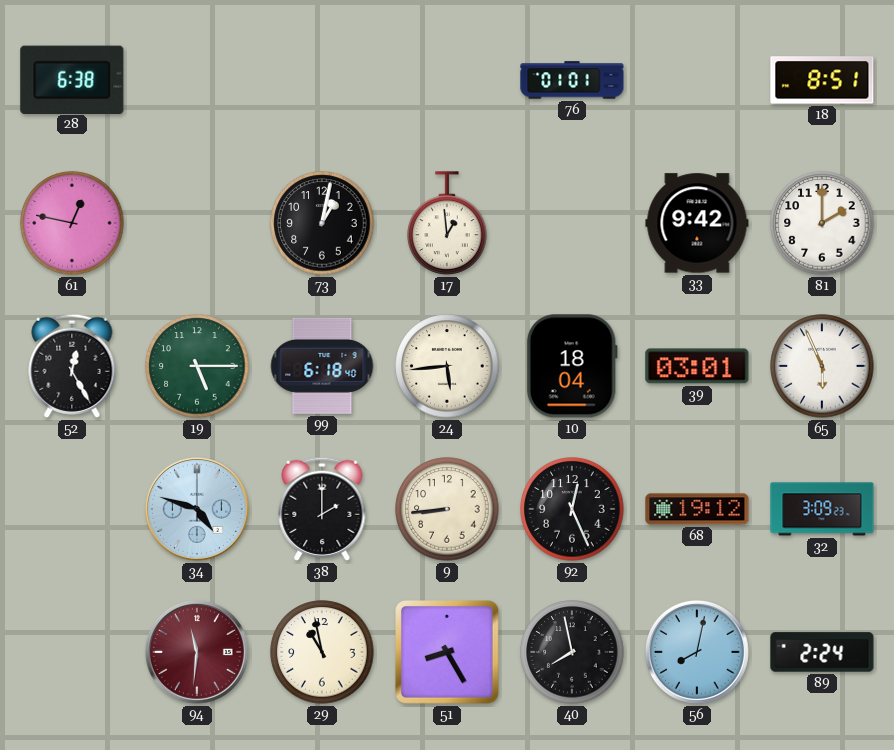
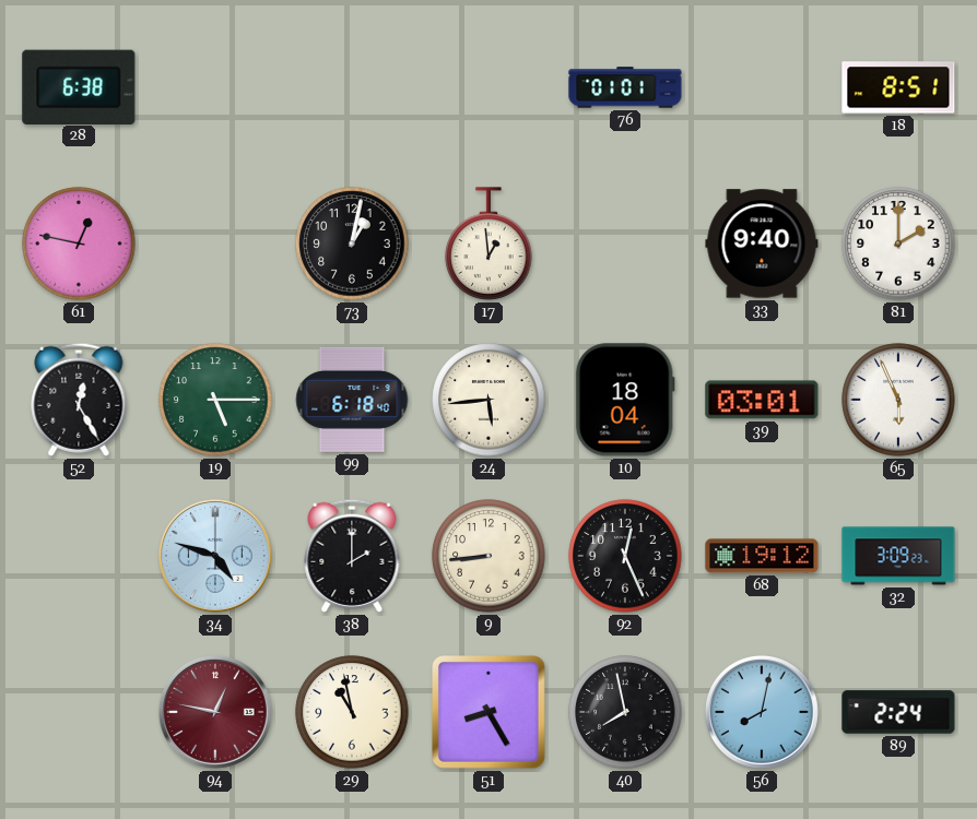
33: 9:42 -> 9:40
94: 11:31 -> 12:47
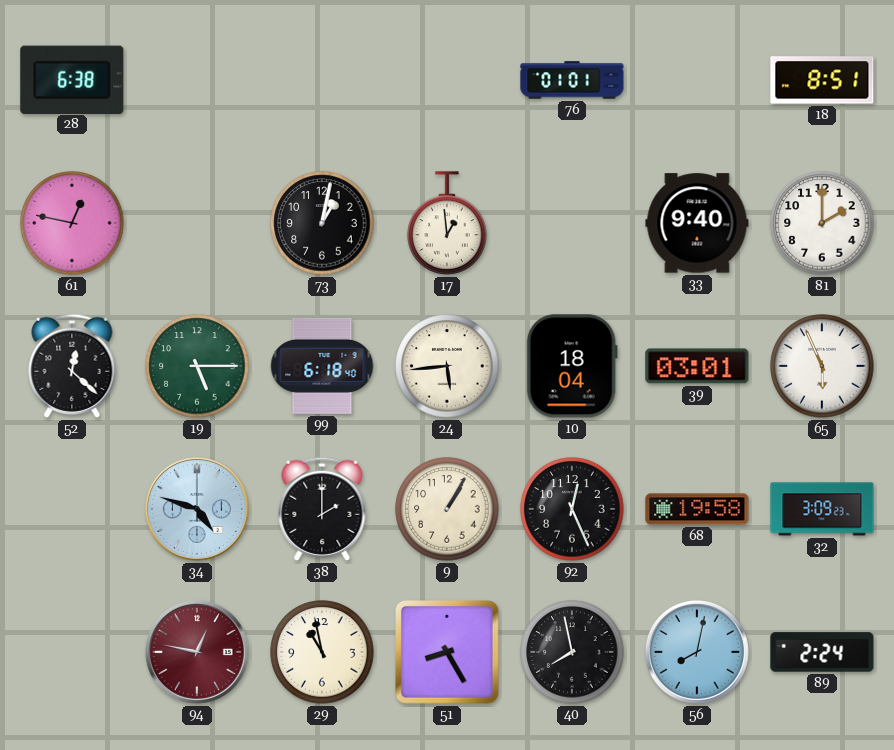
52: 12:25 -> 12:22
9: 8:44 -> 1:05
68: 19:12 -> 19:58
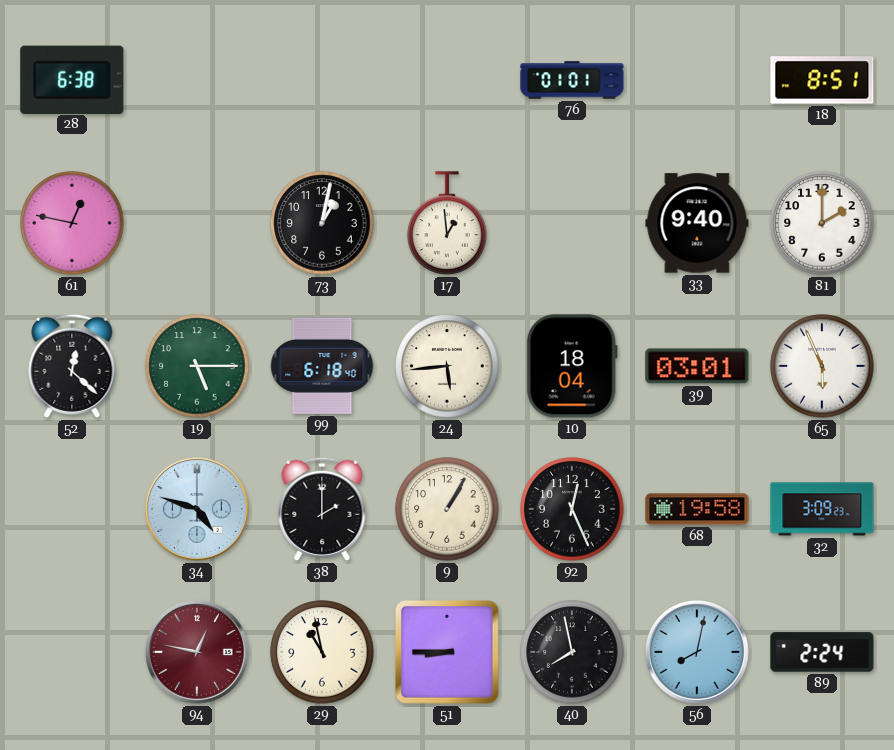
51: 8:25 -> 8:45
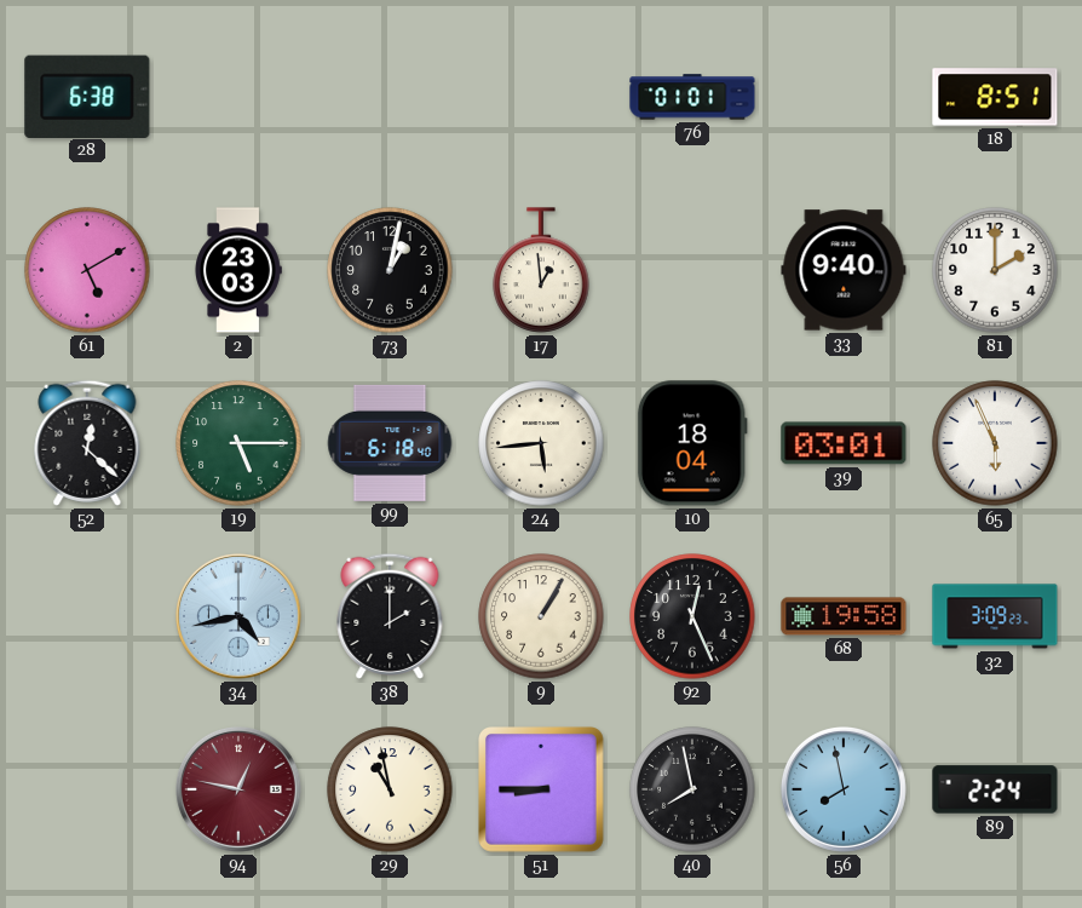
61: 12:47 -> 5:10
2: none -> 23:03
34: 4:48 -> 4:43
56: 8:02 -> 7:58
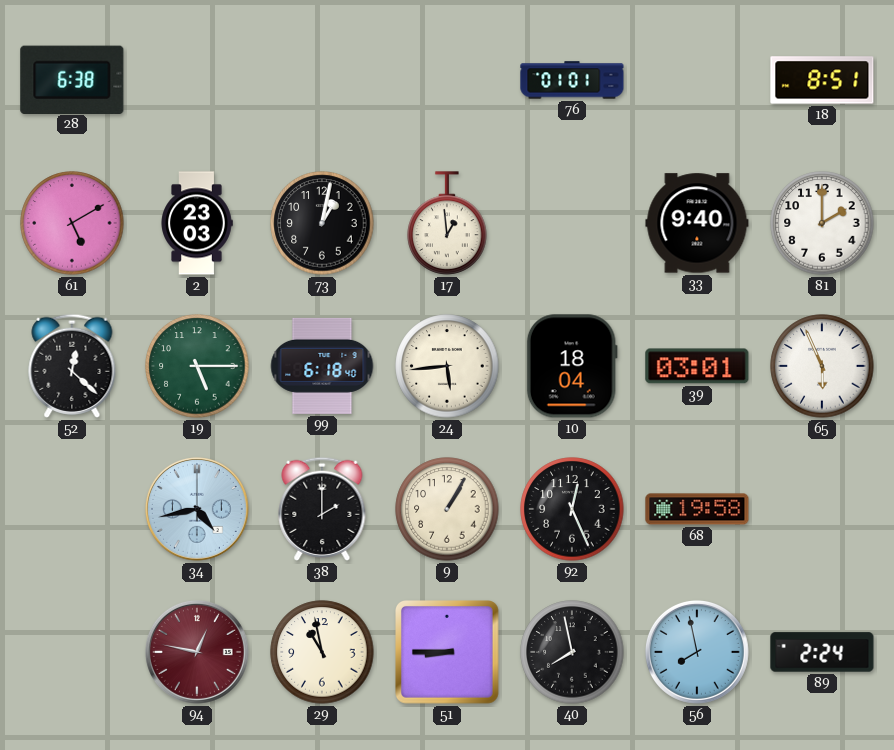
32: 3:09 -> none
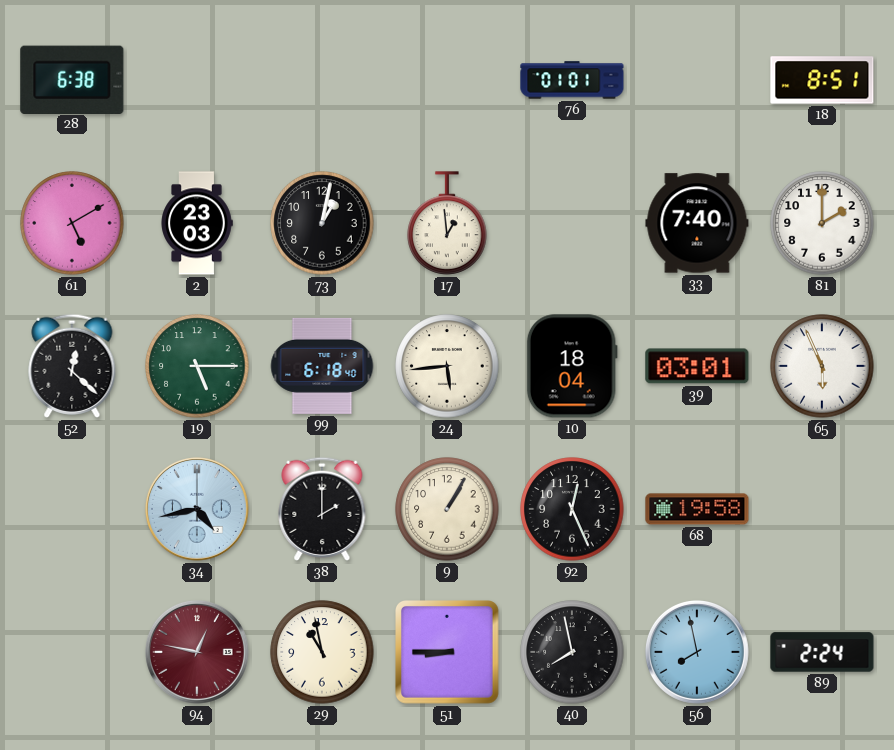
33: 9:40 -> 7:40
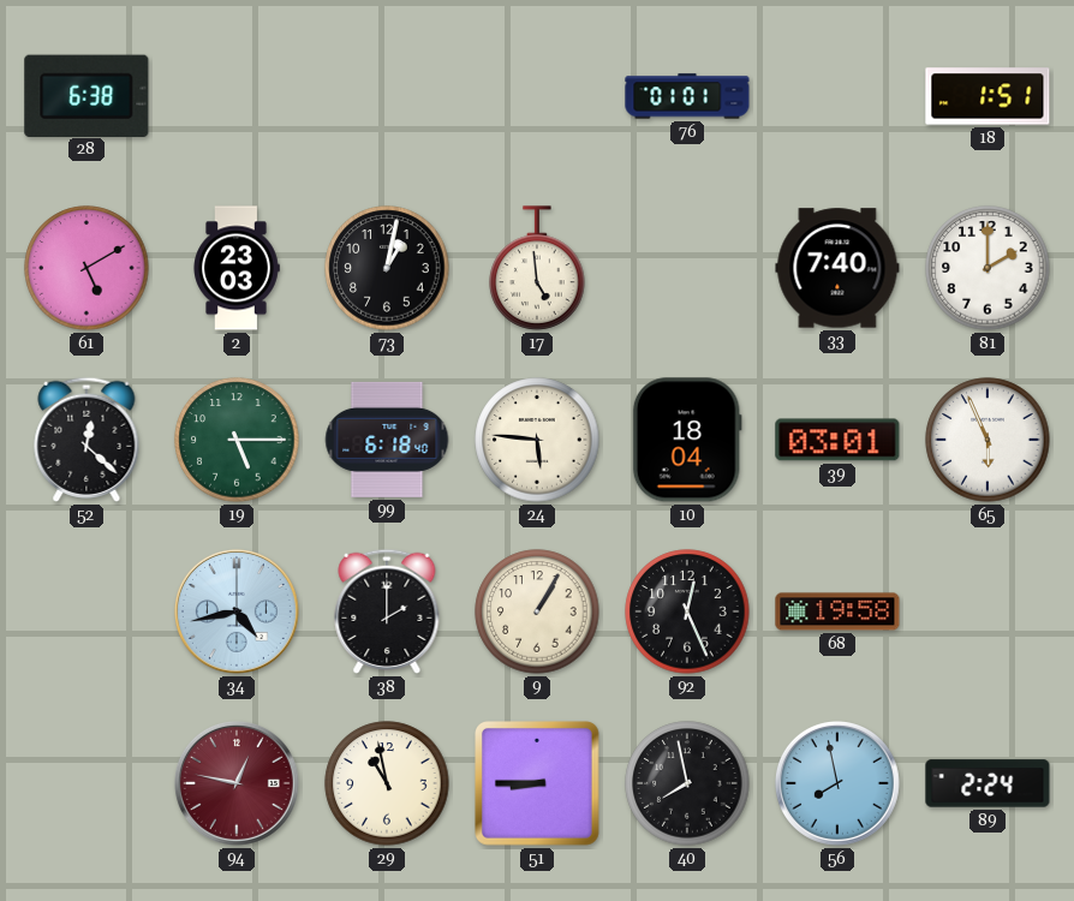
18: 8:51 -> 1:51
17: 12:59 -> 4:59
24: 5:44 -> 5:46
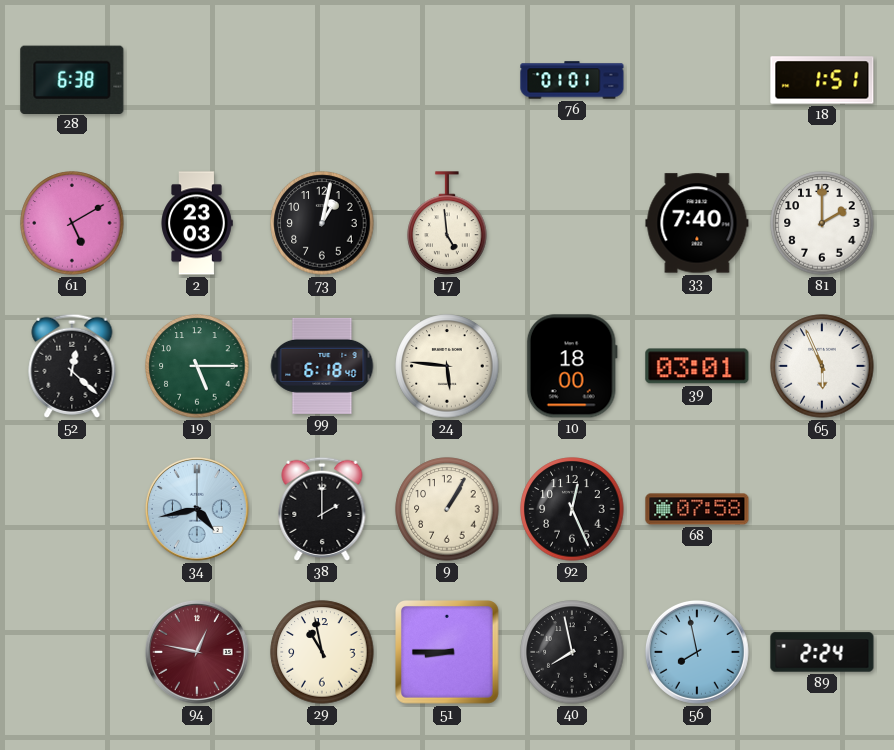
10: 18:04 -> 18:00
68: 19:58 -> 07:58
